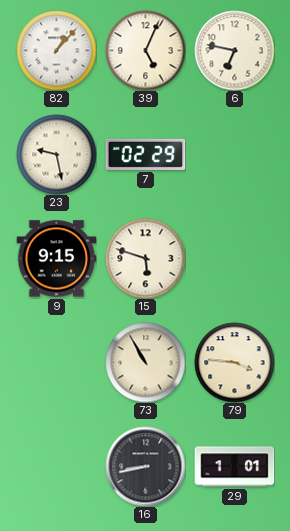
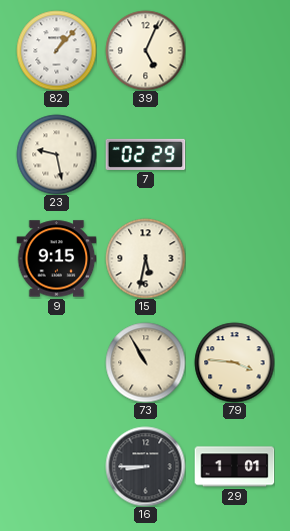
6: 6:47 -> none
15: 5:48 -> 5:32
16: 8:43 -> 8:45
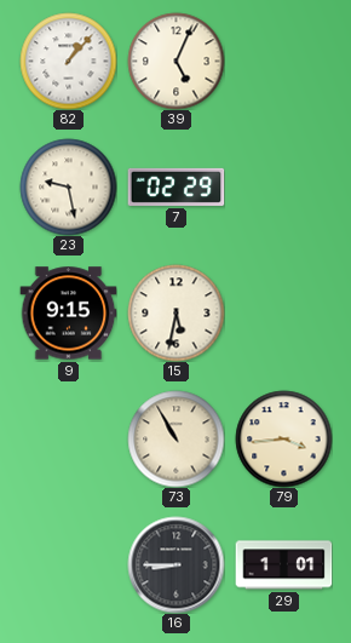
79: 3:46 -> 3:44
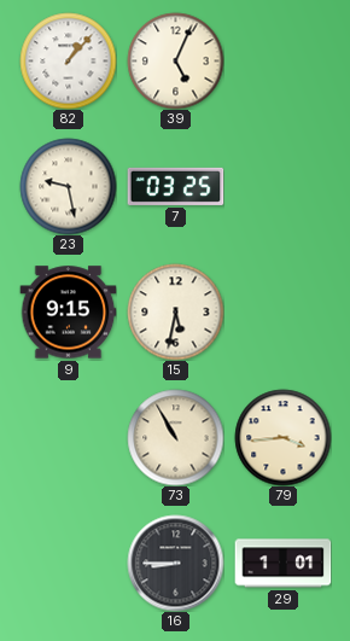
7: 02:29 -> 03:25
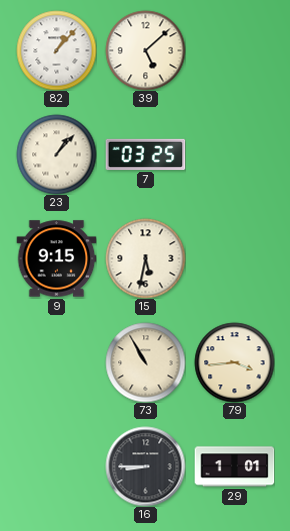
39: 5:04 -> 5:08
23: 9:28 -> 1:07
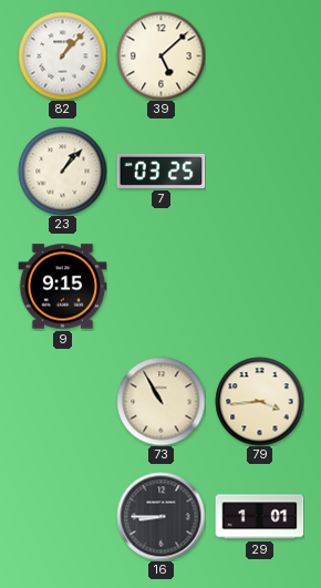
15: 5:32 -> none
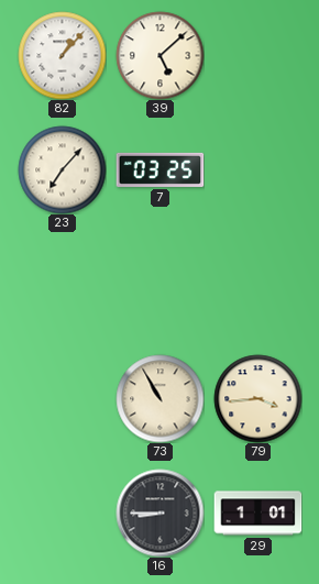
23: 1:07 -> 7:07
9: 9:15 -> none
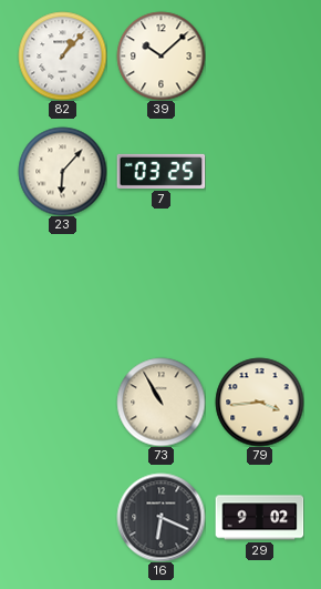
39: 5:08 -> 10:08
23: 7:07 -> 6:07
16: 8:45 -> 6:19
29: 1:01 -> 9:02
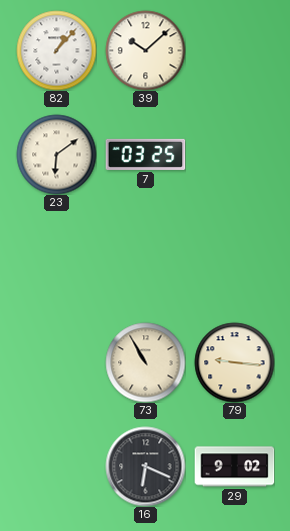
23: 6:07 -> 6:09
79: 3:44 -> 9:16
